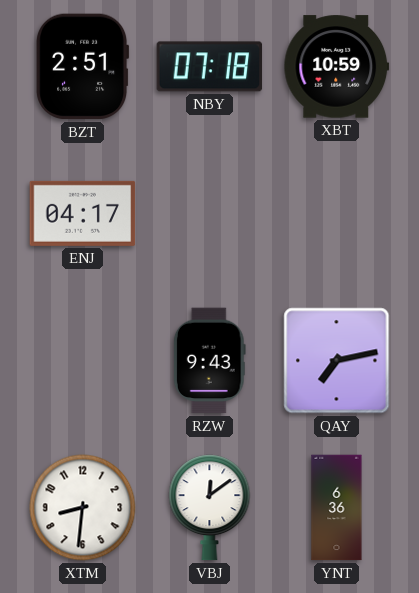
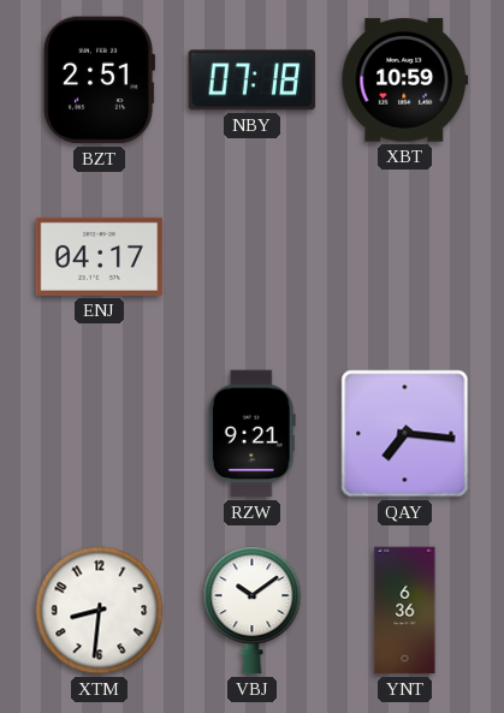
RZW: 9:43 -> 9:21
QAY: 7:13 -> 7:16
VBJ: 12:09 -> 10:09
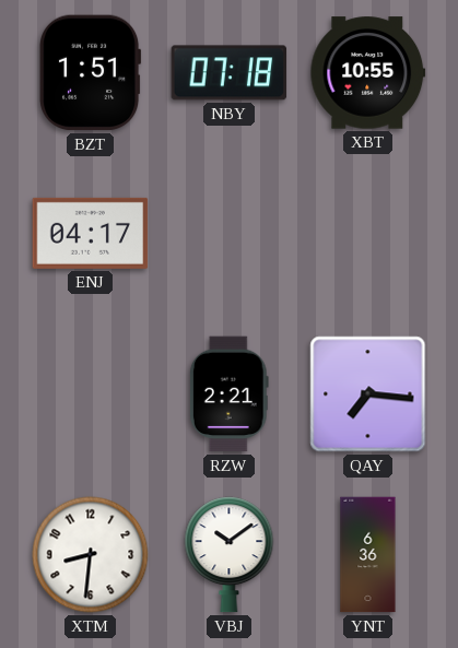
BZT: 2:51 -> 1:51
XBT: 10:59 -> 10:55
RZW: 9:21 -> 2:21
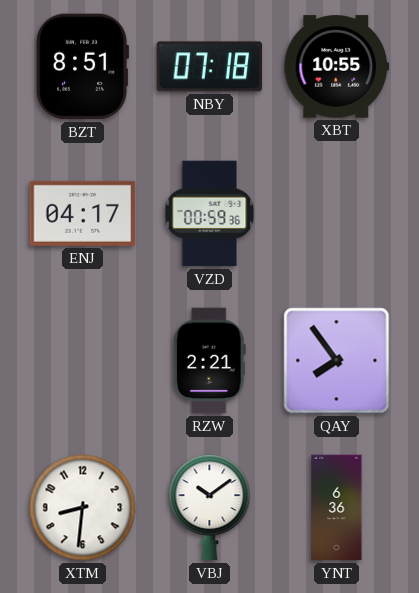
BZT: 1:51 -> 8:51
VZD: none -> 00:59
QAY: 7:16 -> 7:54
